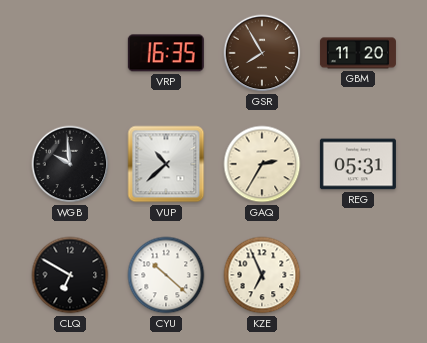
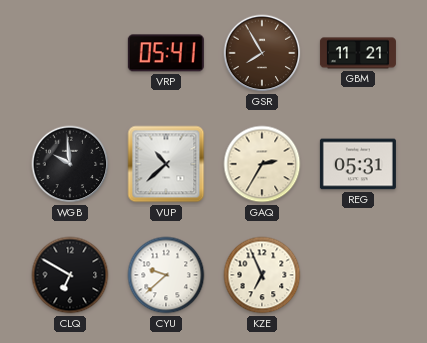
VRP: 16:35 -> 05:41
GBM: 11:20 -> 11:21
CYU: 10:22 -> 9:38
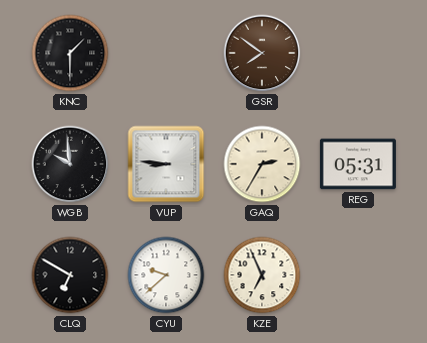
KNC: none -> 1:30
VRP: 05:41 -> none
GSR: 7:55 -> 7:51
GBM: 11:21 -> none
VUP: 10:38 -> 8:46
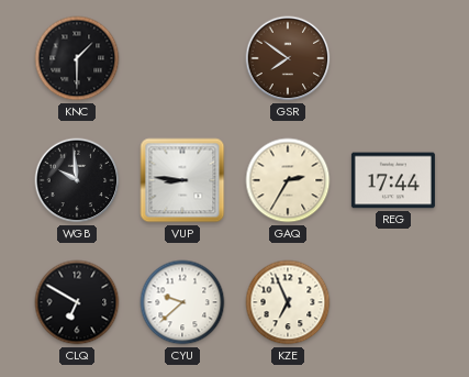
REG: 05:31 -> 17:44
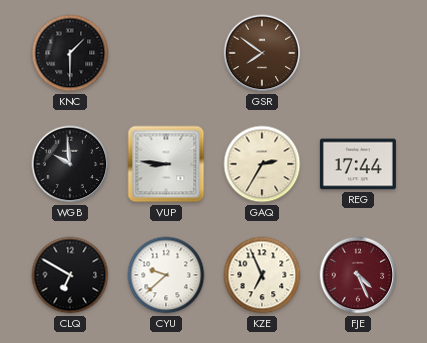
FJE: none -> 4:26
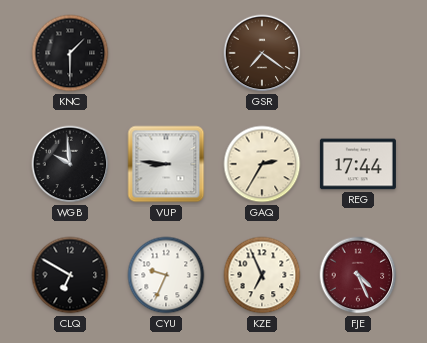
GSR: 7:51 -> 7:21
CYU: 9:38 -> 9:34
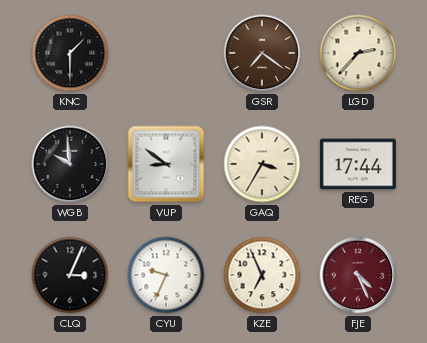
LGD: none -> 2:37
VUP: 8:46 -> 8:51
GAQ: 2:35 -> 3:35
CLQ: 6:50 -> 3:04
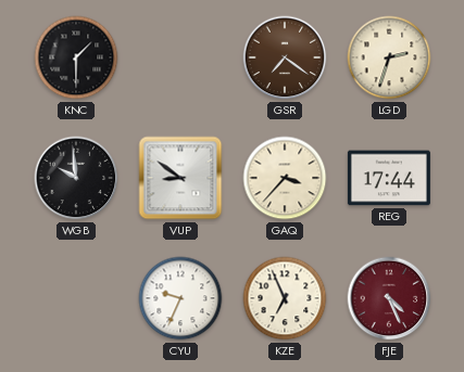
LGD: 2:37 -> 2:33
GAQ: 3:35 -> 3:37
CLQ: 3:04 -> none
